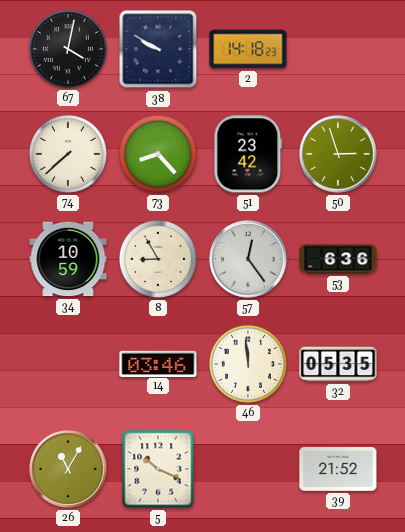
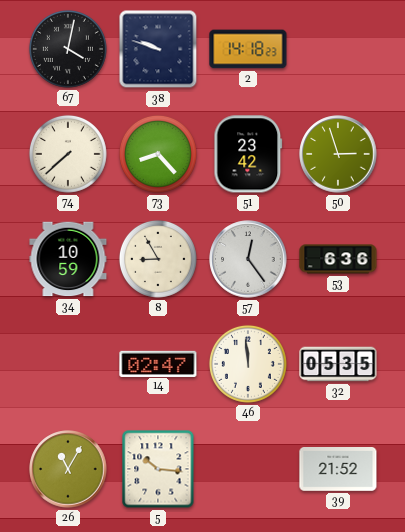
38: 9:50 -> 9:48
14: 03:46 -> 02:47
5: 10:19 -> 10:16
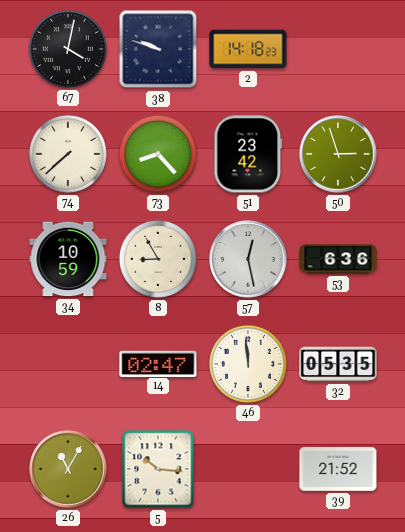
57: 12:24 -> 12:28
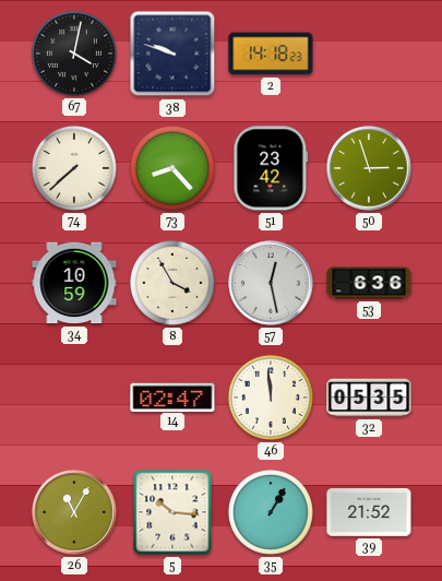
8: 8:55 -> 3:55
35: none -> 1:05
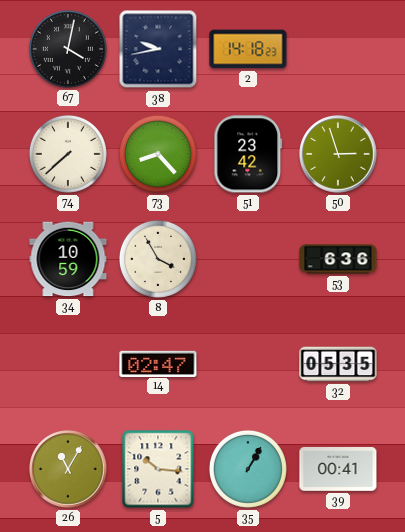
38: 9:48 -> 9:43
57: 12:28 -> none
46: 11:59 -> none
39: 21:52 -> 00:41
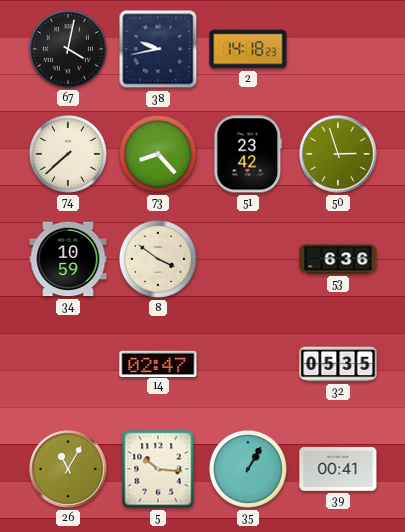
8: 3:55 -> 3:51
